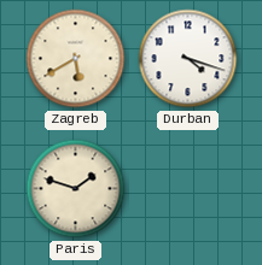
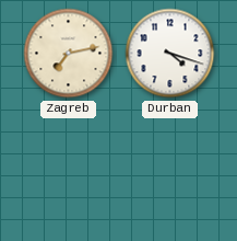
Zagreb: 5:40 -> 7:13
Paris: 1:48 -> none
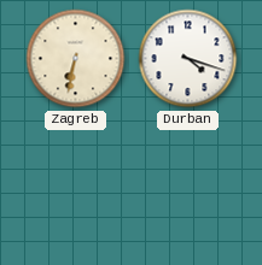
Zagreb: 7:13 -> 6:32
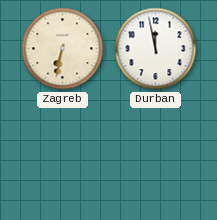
Durban: 4:18 -> 11:58
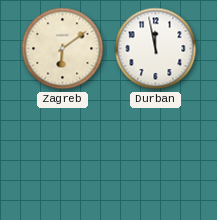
Zagreb: 6:32 -> 6:09
